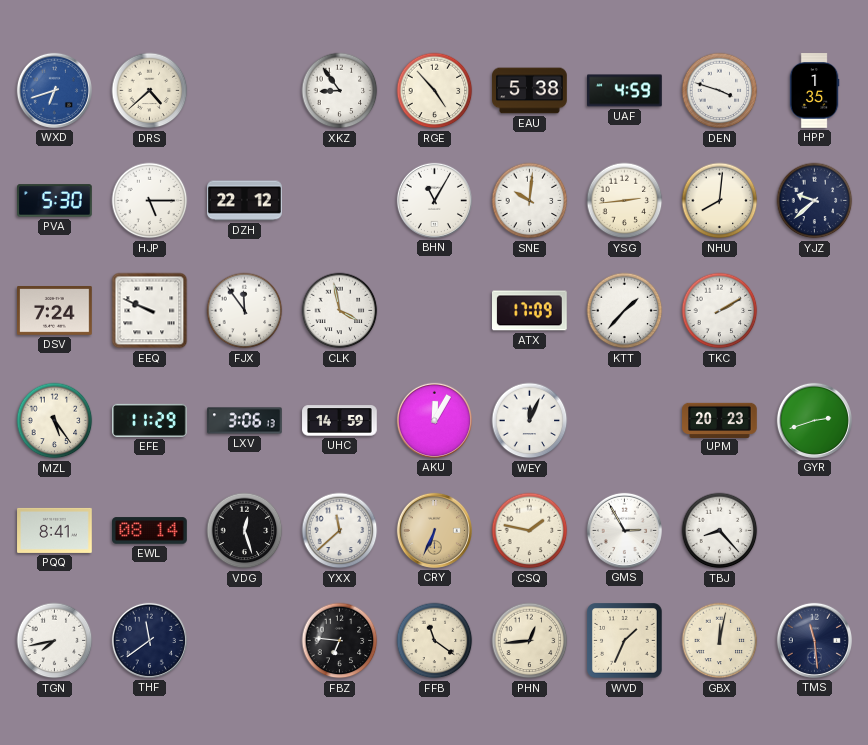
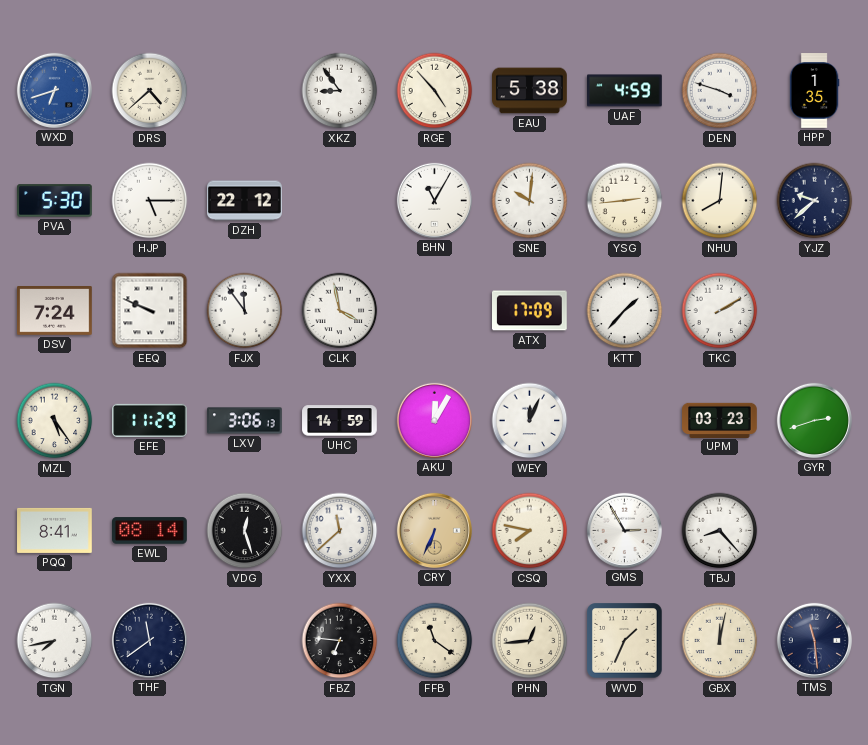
UPM: 20:23 -> 03:23
CSQ: 1:47 -> 7:47
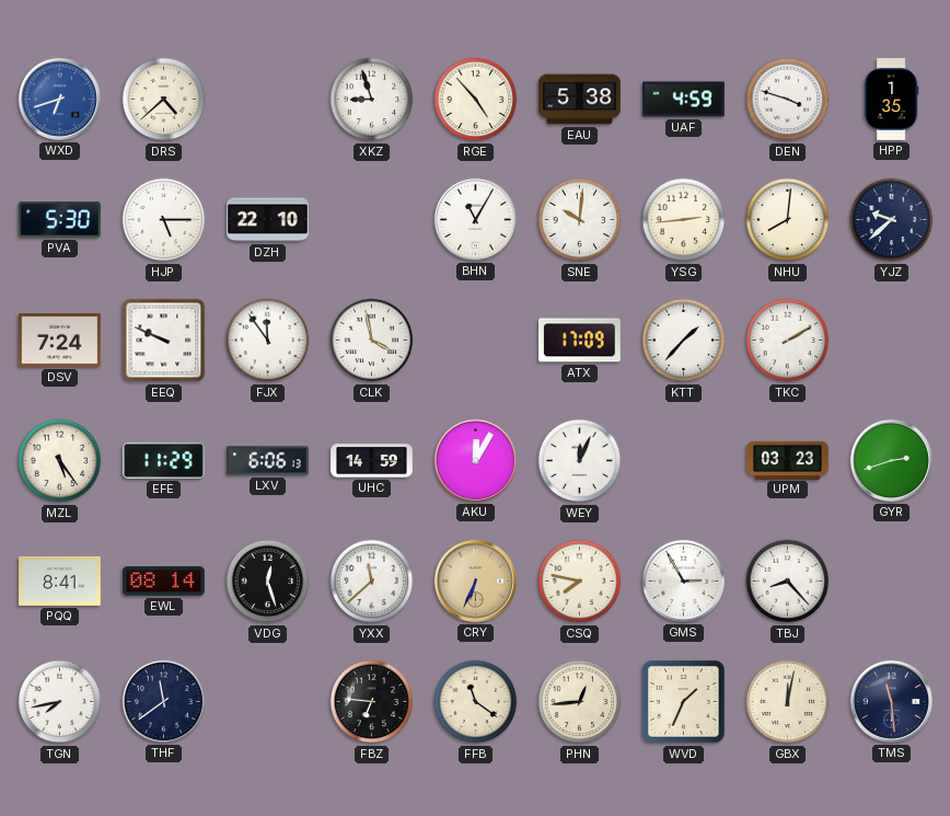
XKZ: 8:54 -> 8:57
DZH: 22:12 -> 22:10
LXV: 3:06 -> 6:06
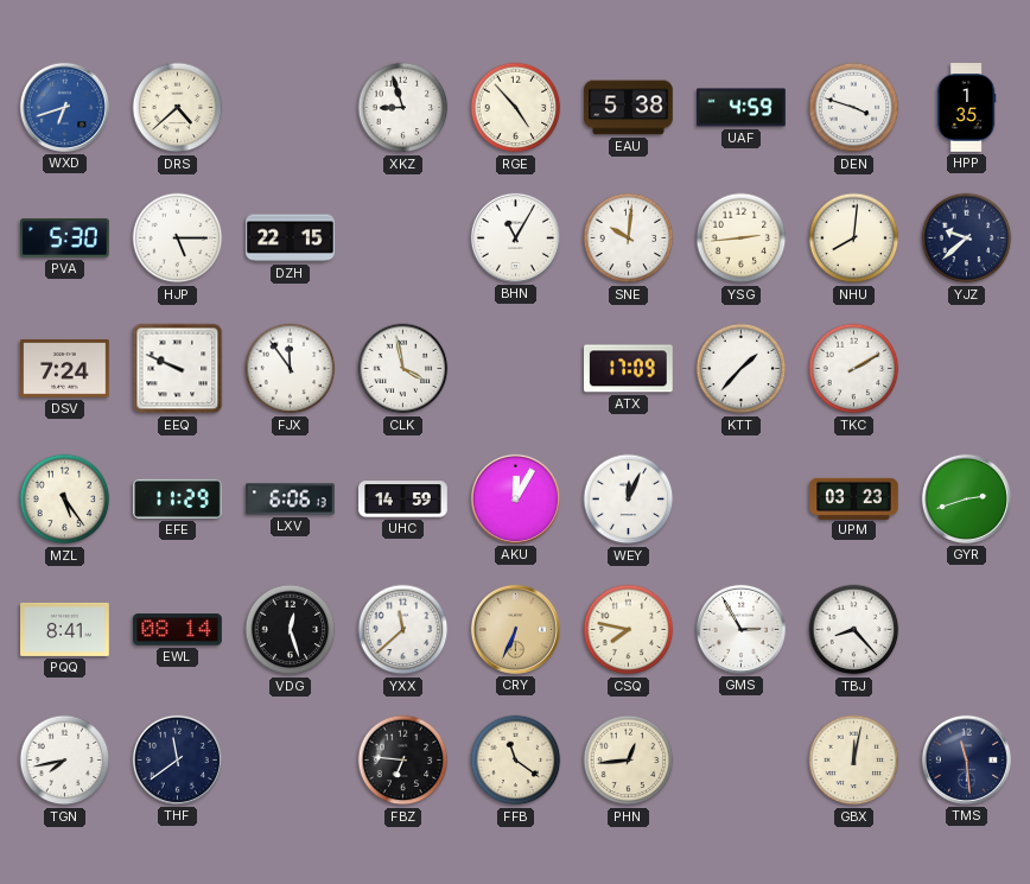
DZH: 22:10 -> 22:15
WVD: 1:34 -> none
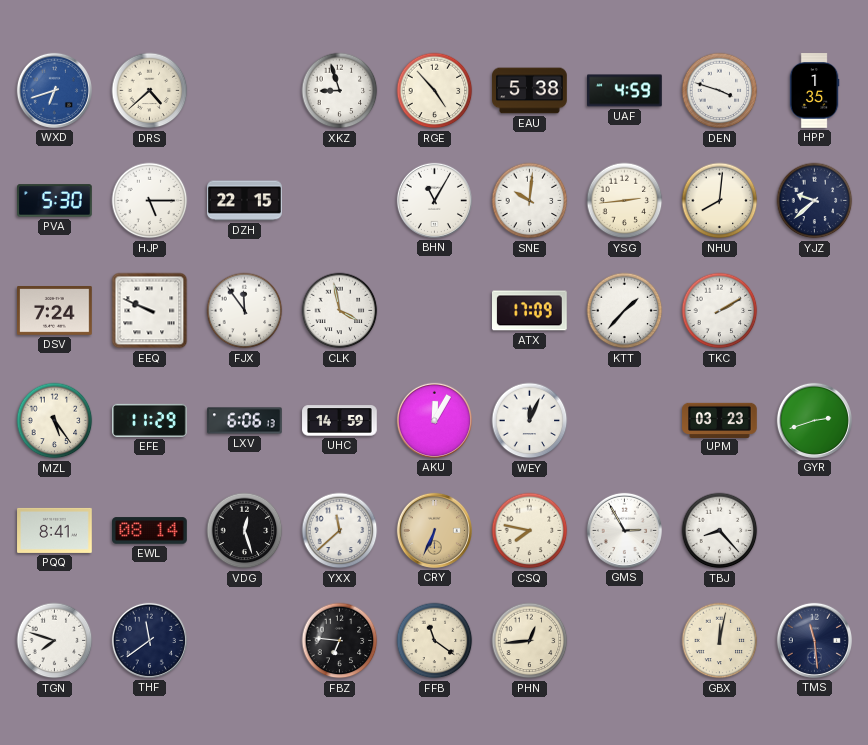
TGN: 7:43 -> 7:48
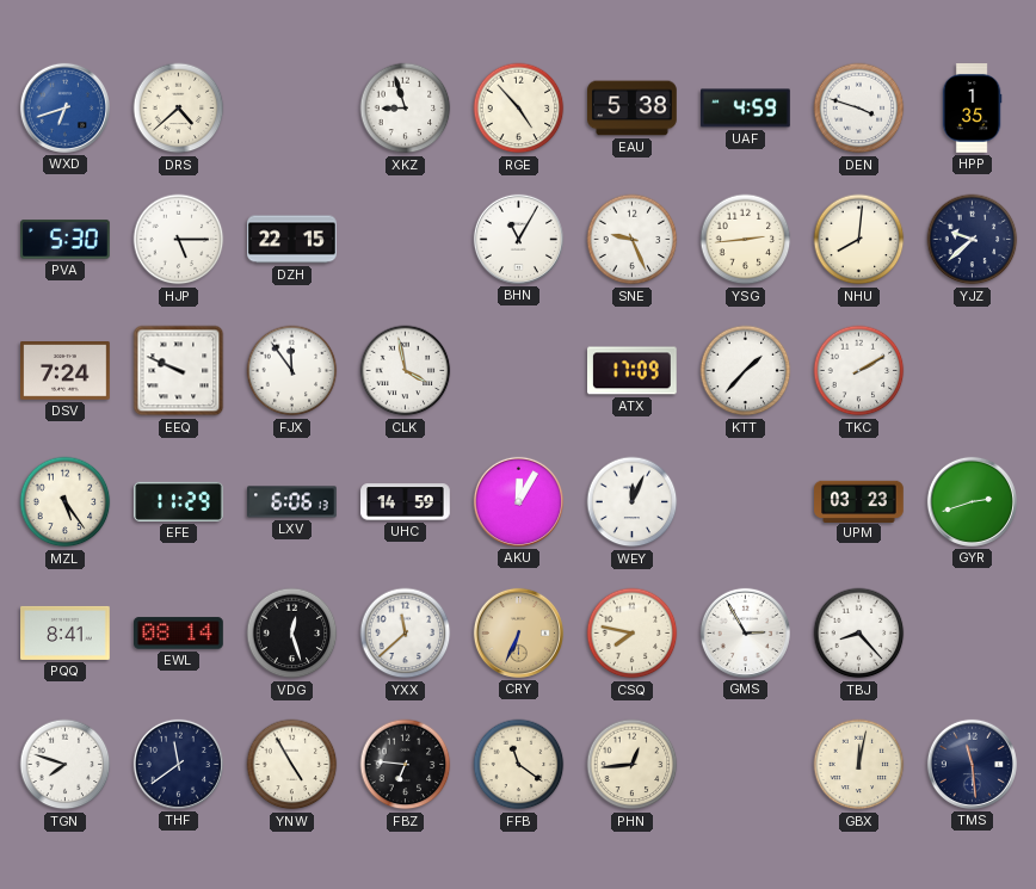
SNE: 10:01 -> 9:26
YNW: none -> 4:55
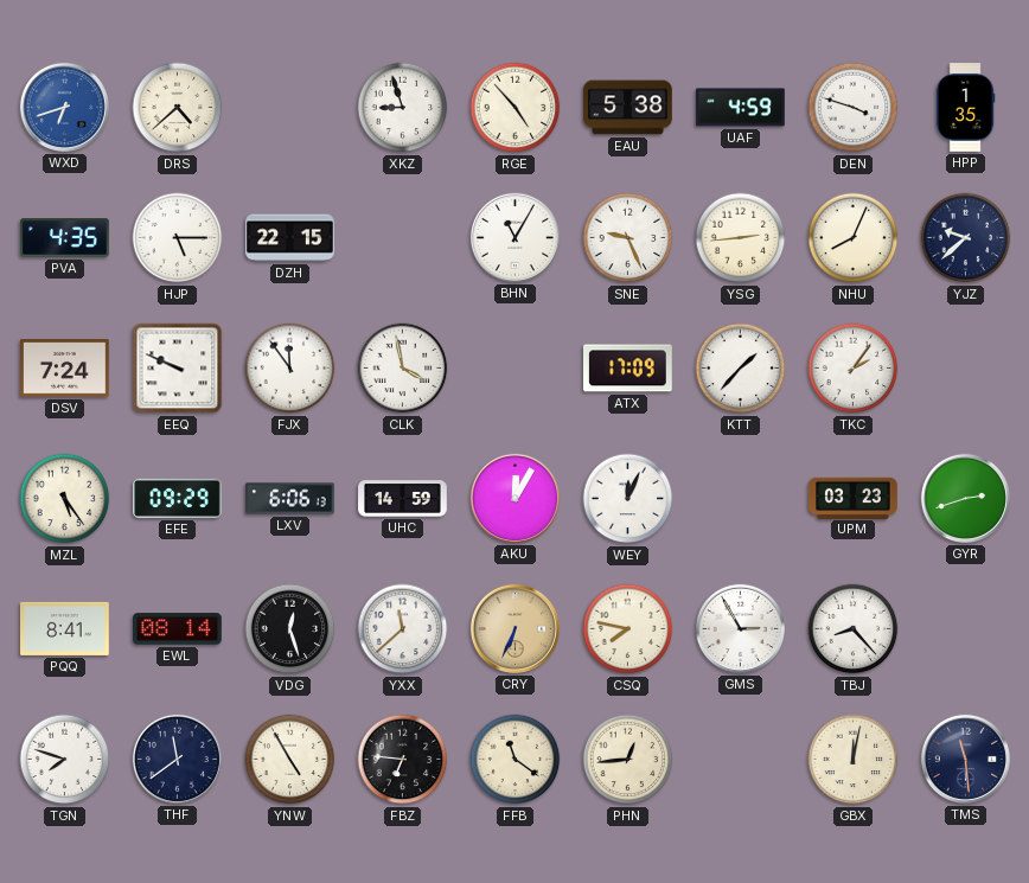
PVA: 5:30 -> 4:35
NHU: 8:01 -> 8:04
TKC: 2:10 -> 2:06
EFE: 11:29 -> 09:29
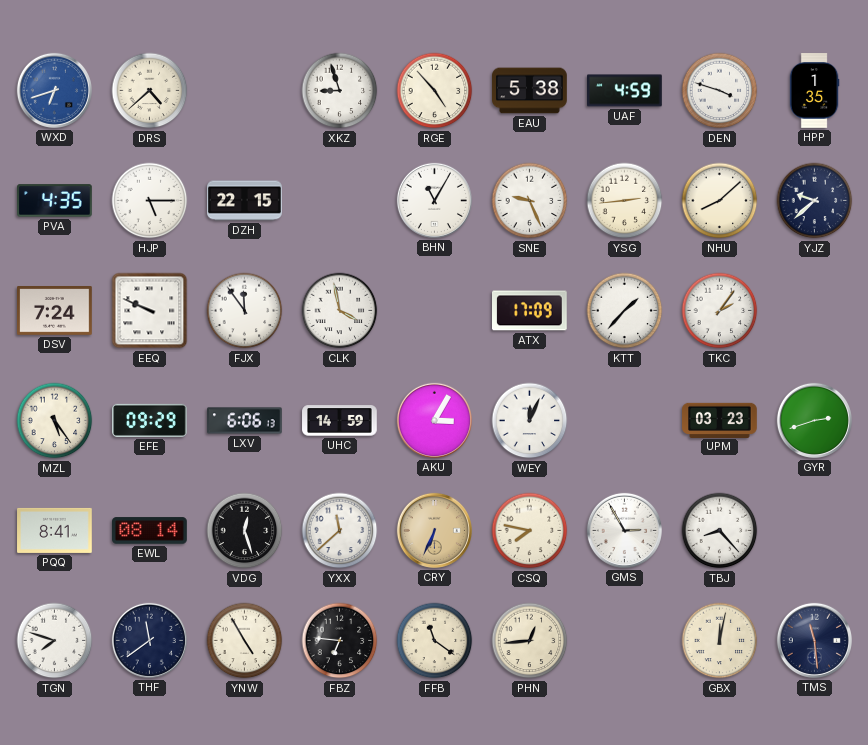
NHU: 8:04 -> 8:08
AKU: 12:05 -> 3:05
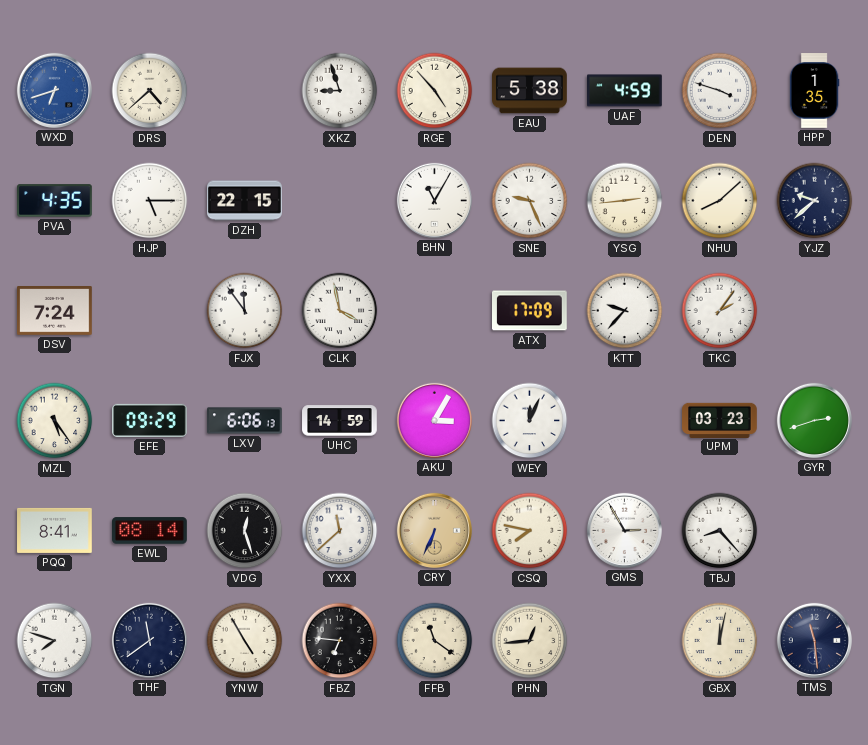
EEQ: 9:49 -> none
KTT: 1:37 -> 9:37
